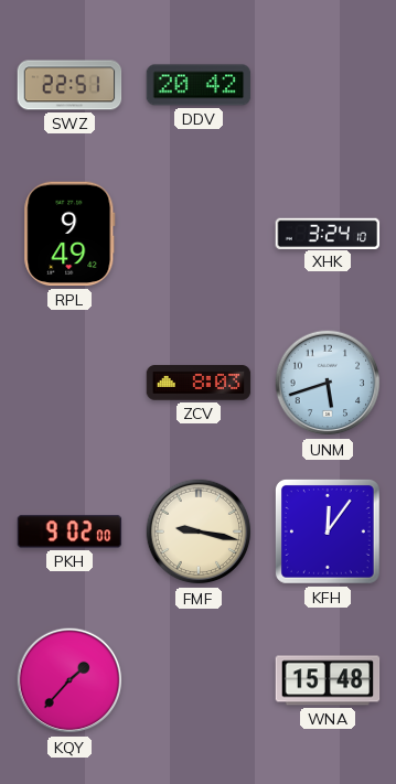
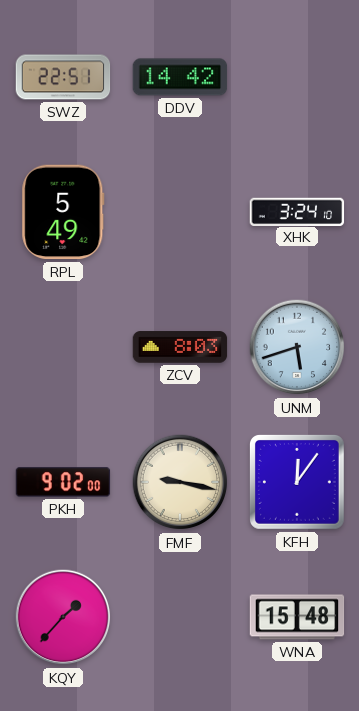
DDV: 20:42 -> 14:42
RPL: 9:49 -> 5:49
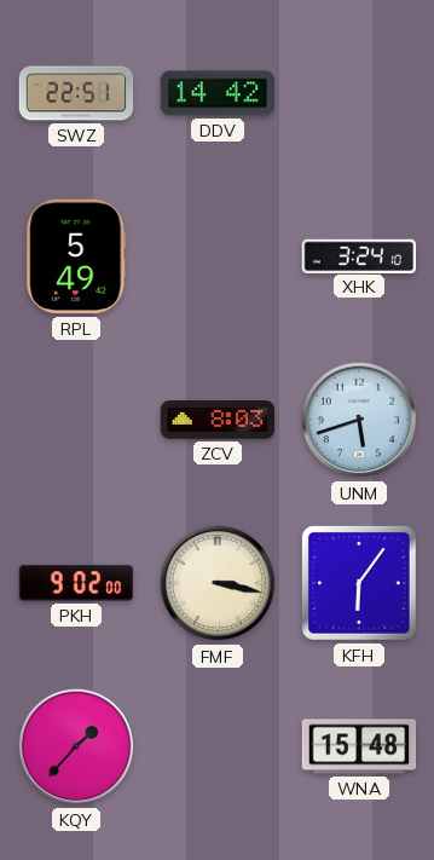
FMF: 9:17 -> 3:17
KFH: 12:06 -> 6:06
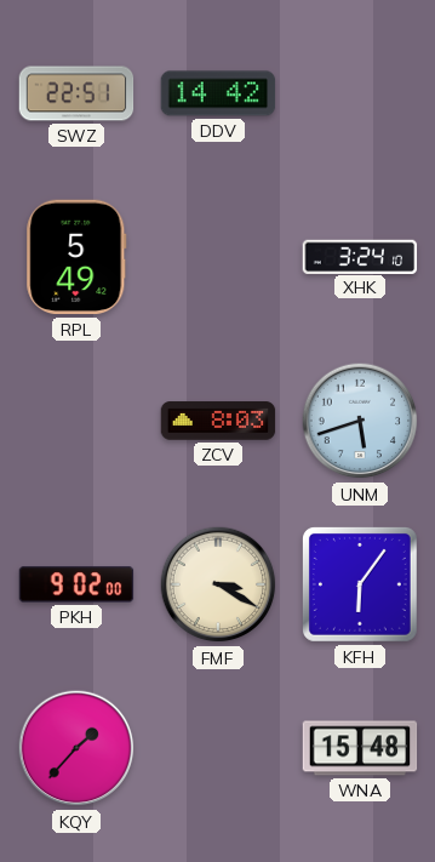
FMF: 3:17 -> 3:20
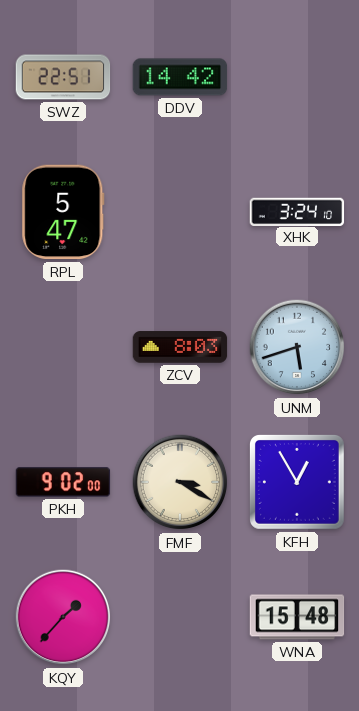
RPL: 5:49 -> 5:47
KFH: 6:06 -> 12:55
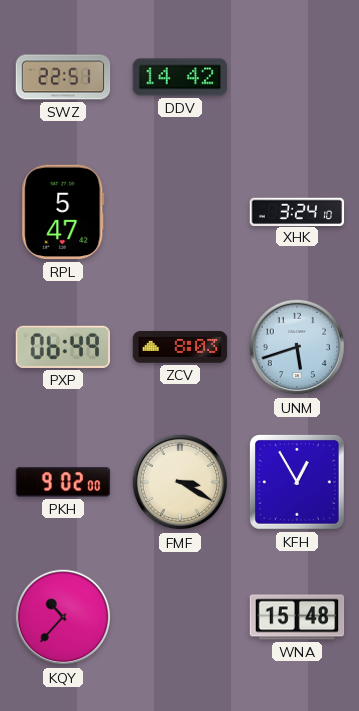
PXP: none -> 06:49
KQY: 1:37 -> 10:37
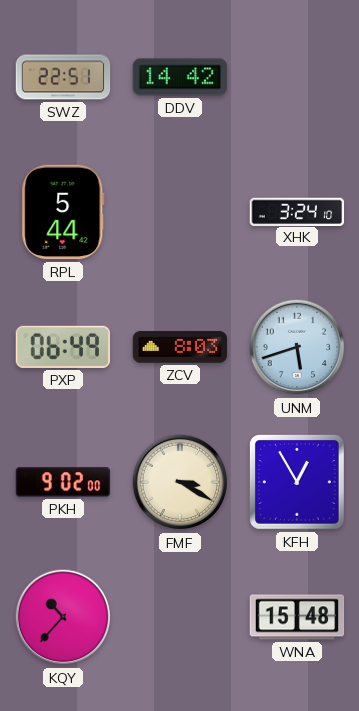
RPL: 5:47 -> 5:44
